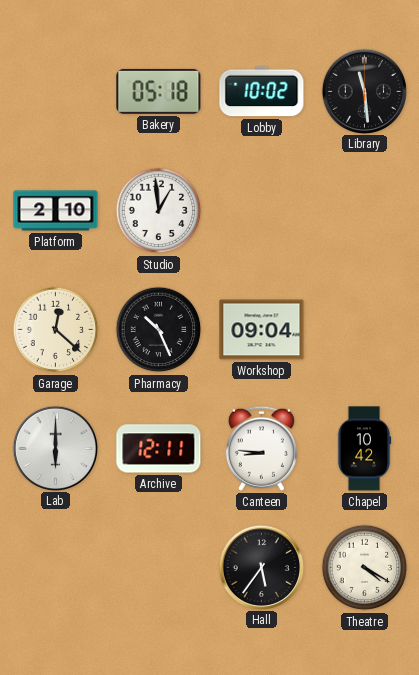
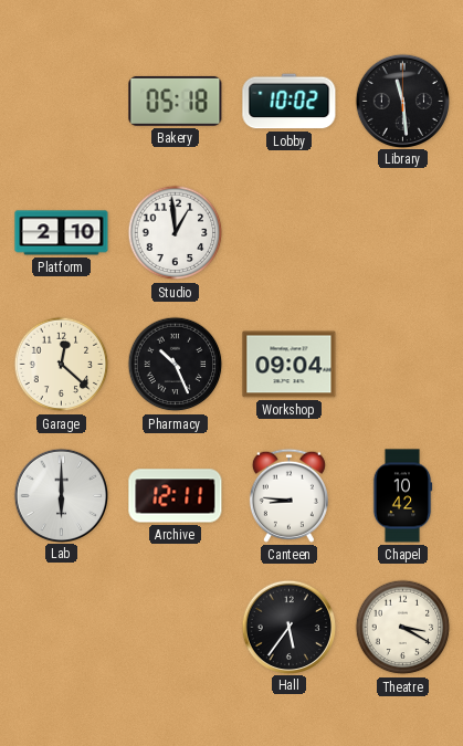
Theatre: 4:20 -> 3:20
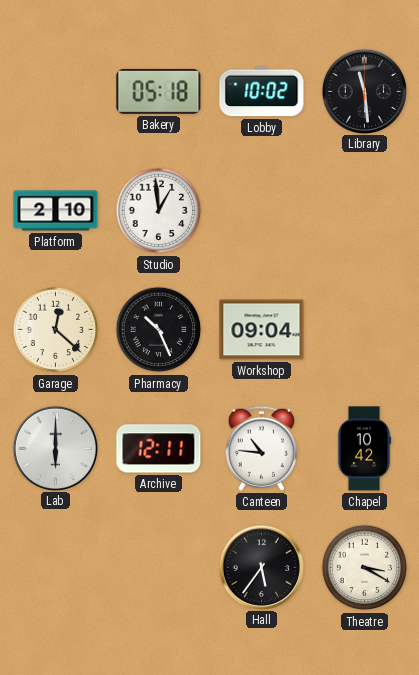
Canteen: 8:46 -> 10:46
